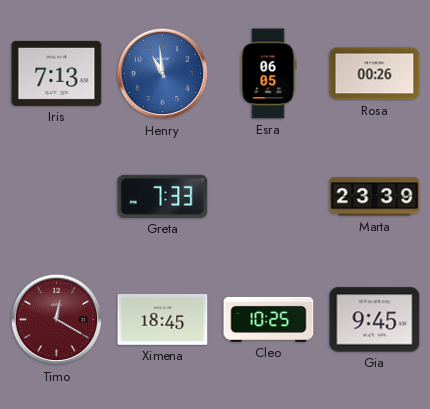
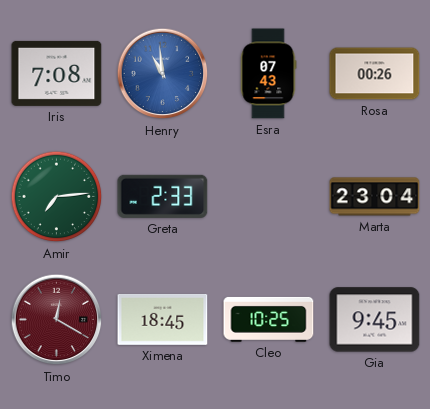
Iris: 7:13 -> 7:08
Esra: 06:05 -> 07:43
Amir: none -> 7:14
Greta: 7:33 -> 2:33
Marta: 23:39 -> 23:04
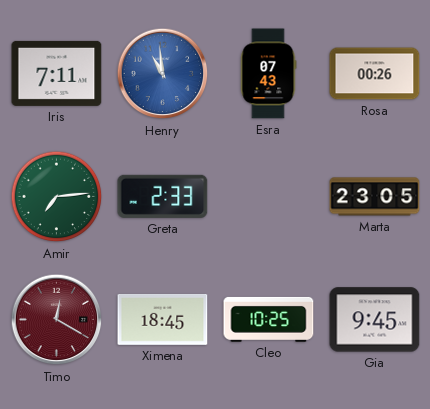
Iris: 7:08 -> 7:11
Marta: 23:04 -> 23:05
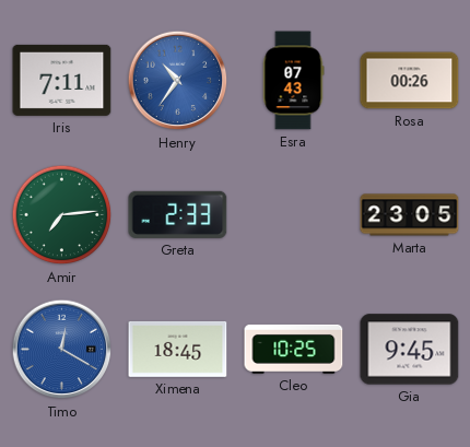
Henry: 10:59 -> 10:36
Timo dial: burgundy -> blue
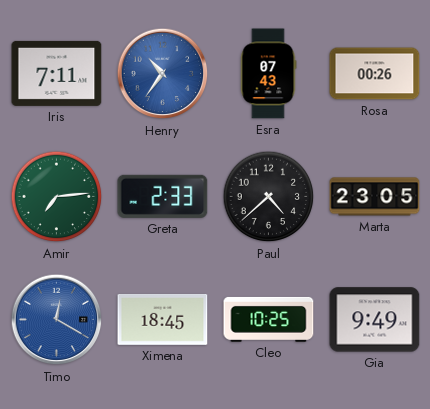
Paul: none -> 4:38
Gia: 9:45 -> 9:49
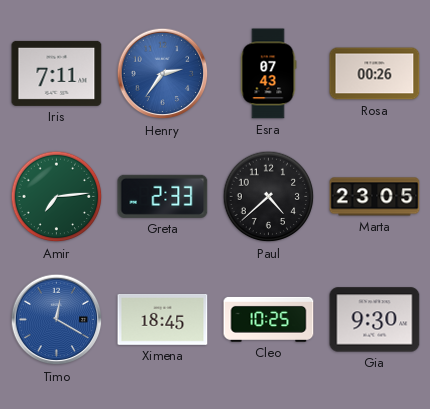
Henry: 10:36 -> 2:36
Gia: 9:49 -> 9:30
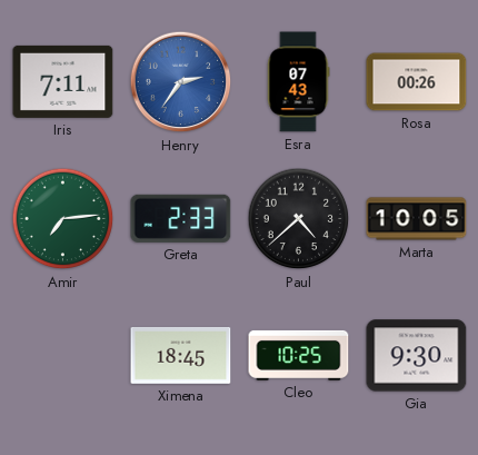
Marta: 23:05 -> 10:05
Timo: 12:20 -> none
